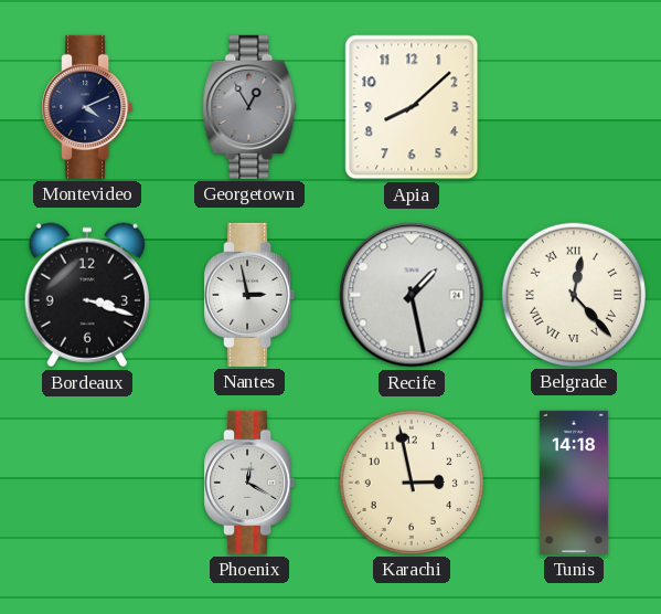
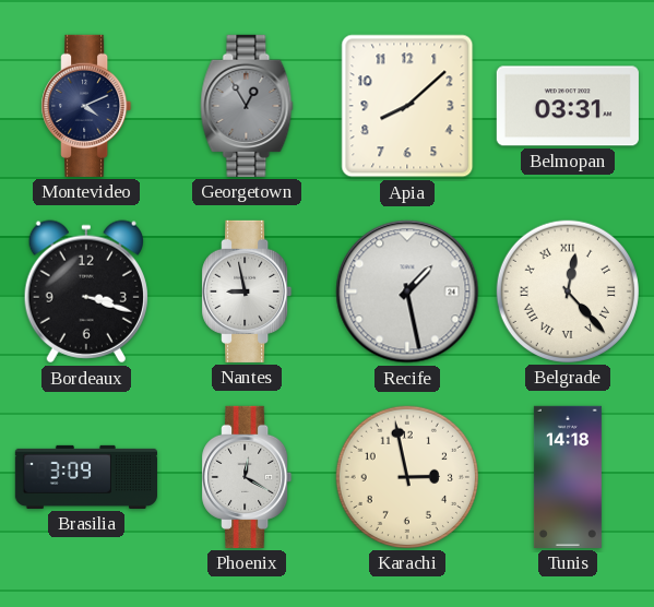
Belmopan: none -> 03:31
Nantes: 2:58 -> 8:58
Brasilia: none -> 3:09
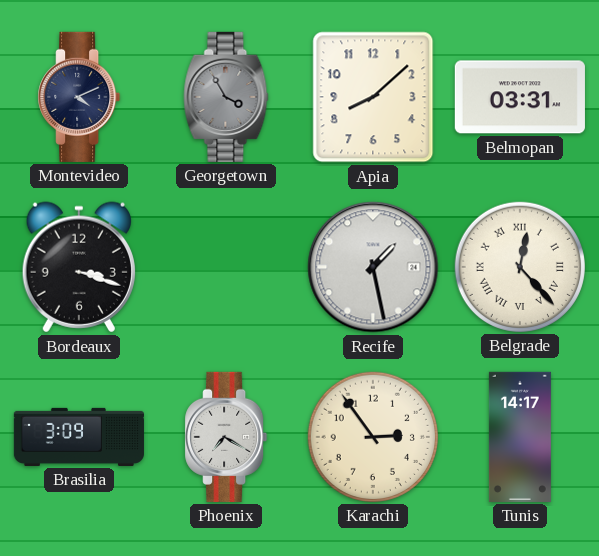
Georgetown: 12:55 -> 3:55
Nantes: 8:58 -> none
Phoenix: 12:20 -> 7:20
Karachi: 2:58 -> 2:54
Tunis: 14:18 -> 14:17
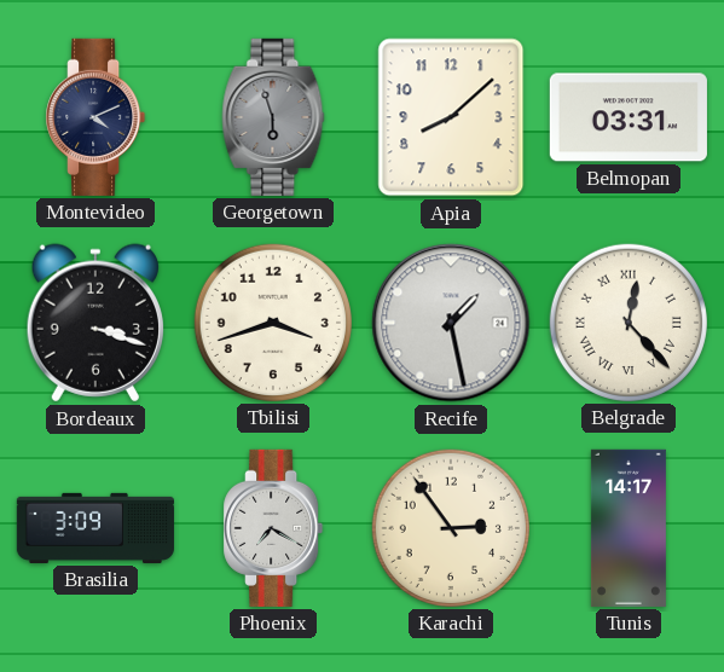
Georgetown: 3:55 -> 5:57
Tbilisi: none -> 3:42
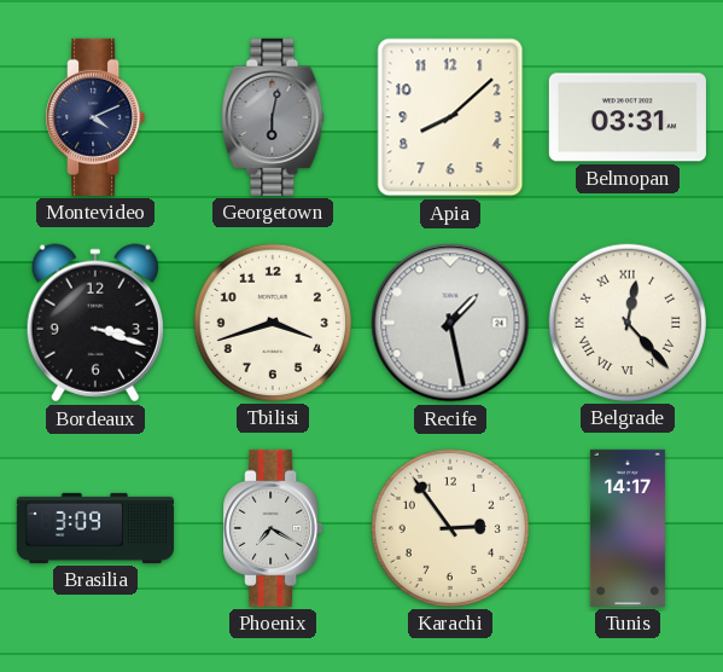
Georgetown: 5:57 -> 6:02
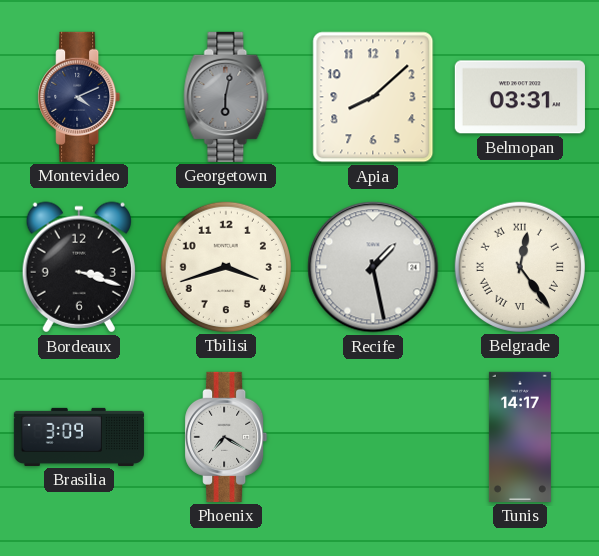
Belgrade: 12:23 -> 12:24
Karachi: 2:54 -> none
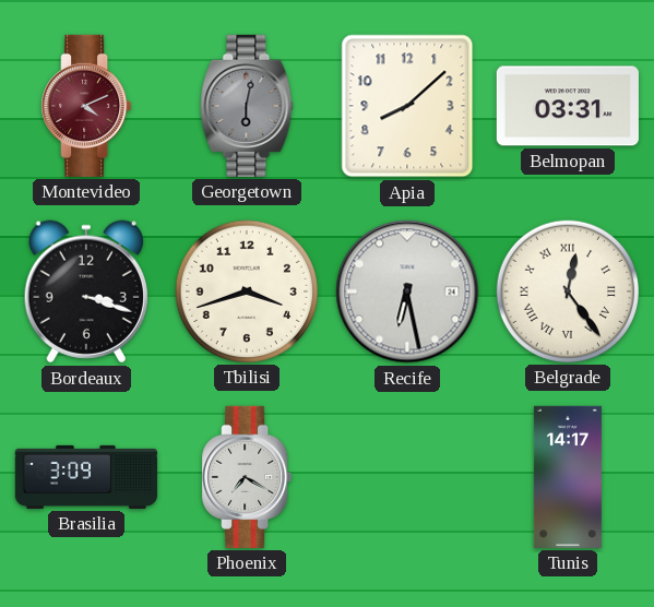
Montevideo dial: navy -> burgundy
Recife: 1:28 -> 6:28
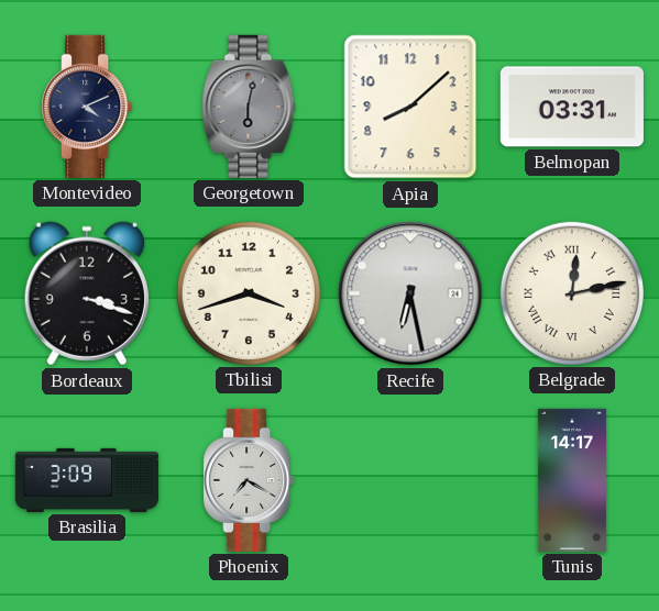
Montevideo dial: burgundy -> navy
Belgrade: 12:24 -> 12:13
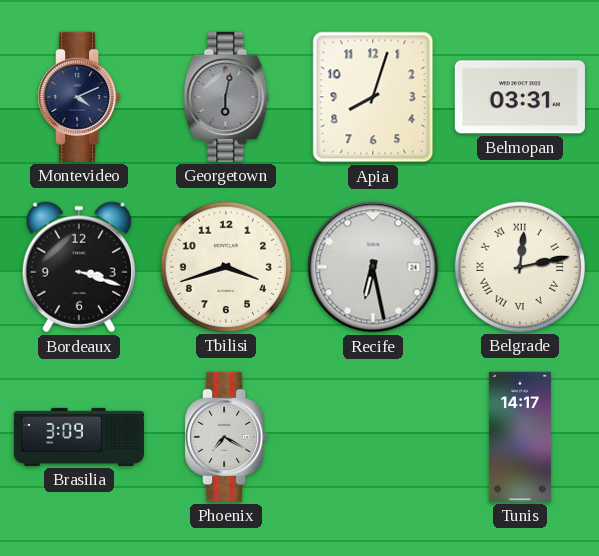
Apia: 8:08 -> 8:03
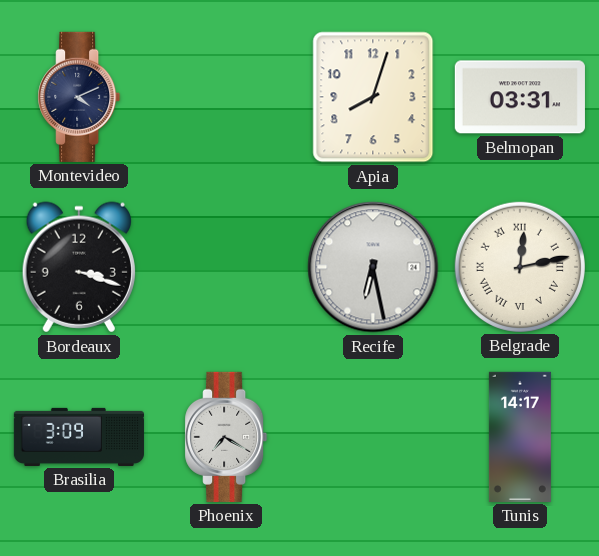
Georgetown: 6:02 -> none
Tbilisi: 3:42 -> none
